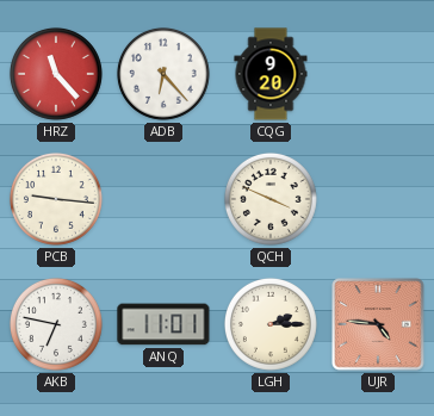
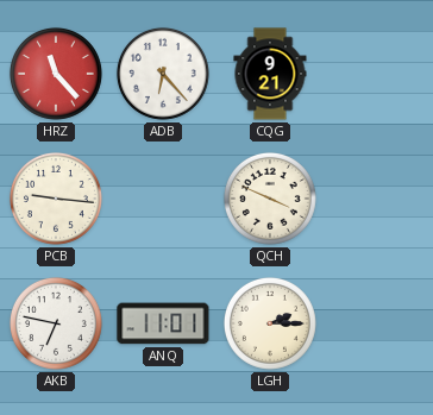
CQG: 9:20 -> 9:21
UJR: 4:46 -> none
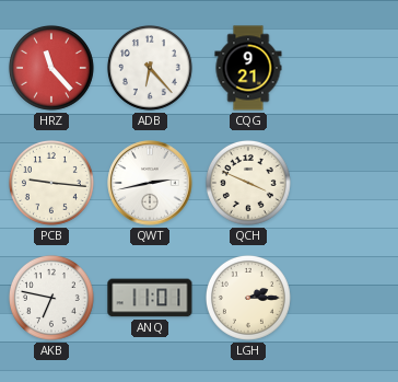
QWT: none -> 2:43
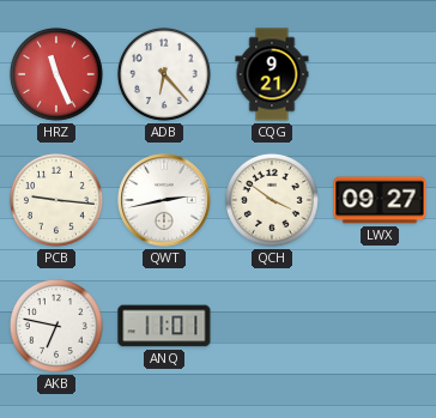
HRZ: 11:23 -> 11:26
QCH: 3:49 -> 3:51
LWX: none -> 09:27
LGH: 2:15 -> none
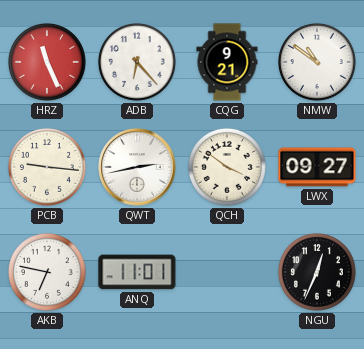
NMW: none -> 10:51
NGU: none -> 12:34
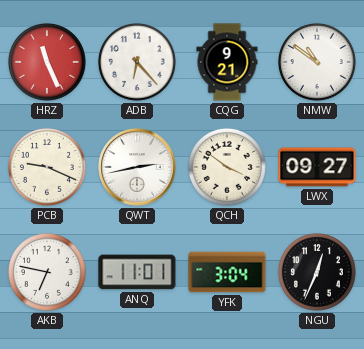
PCB: 9:16 -> 9:19
YFK: none -> 3:04
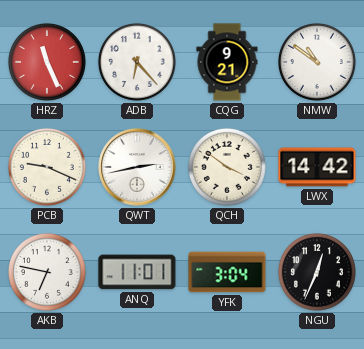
LWX: 09:27 -> 14:42
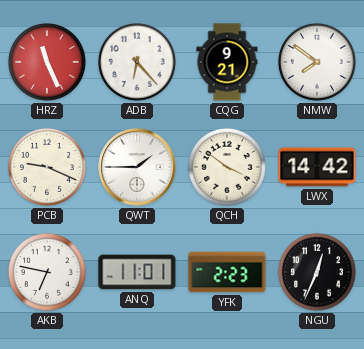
NMW: 10:51 -> 7:51
QWT: 2:43 -> 1:45
YFK: 3:04 -> 2:23
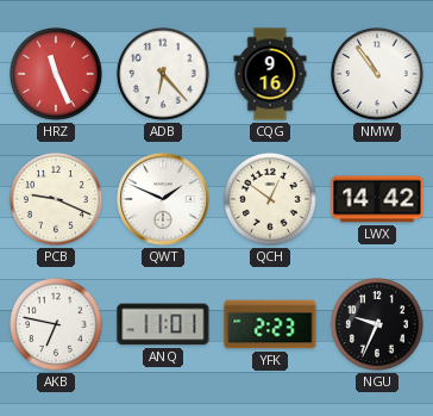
CQG: 9:21 -> 9:16
NMW: 7:51 -> 10:54
QWT: 1:45 -> 1:49
QCH: 3:51 -> 12:51
NGU: 12:34 -> 9:34
